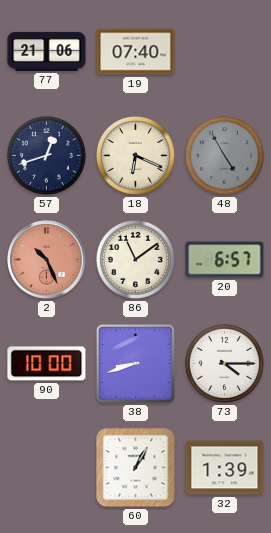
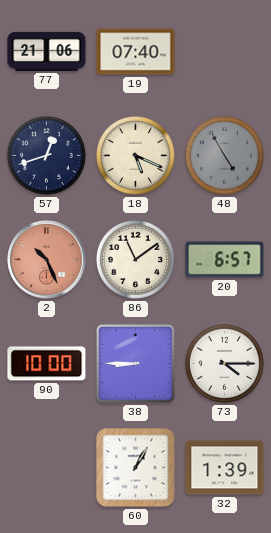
18: 6:19 -> 5:19
38: 8:42 -> 8:45
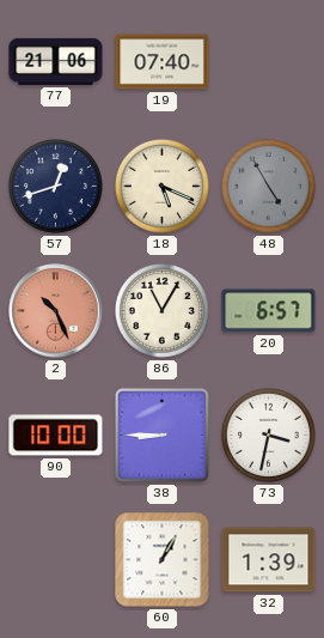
86: 11:09 -> 11:05
73: 4:15 -> 3:32
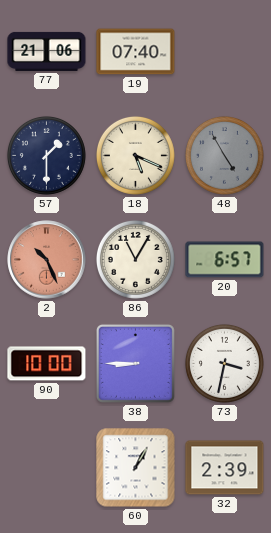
57: 12:42 -> 1:30
32: 1:39 -> 2:39
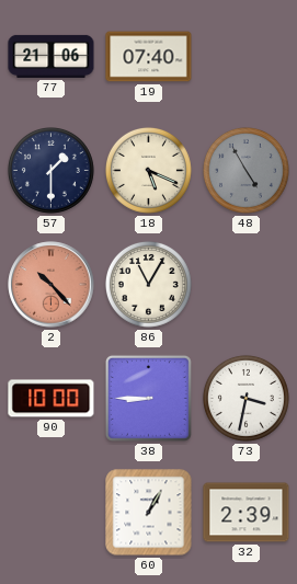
2: 10:26 -> 10:23
20: 6:57 -> none
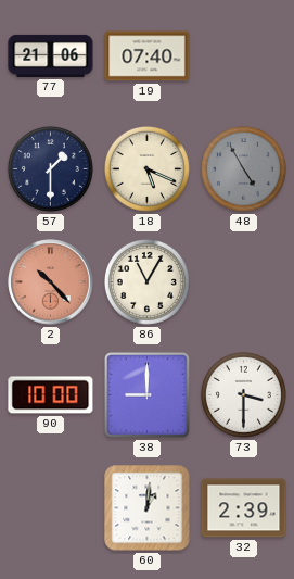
38: 8:45 -> 9:00
73: 3:32 -> 3:30
60: 1:05 -> 1:01
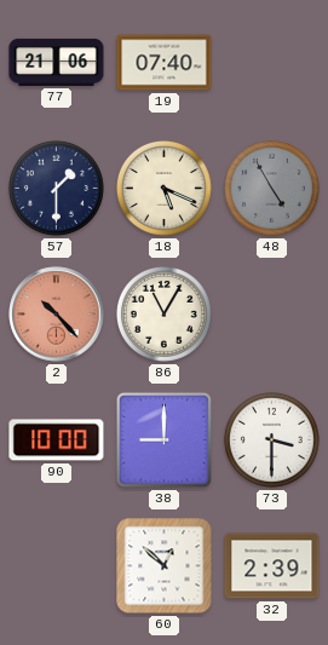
60: 1:01 -> 12:52
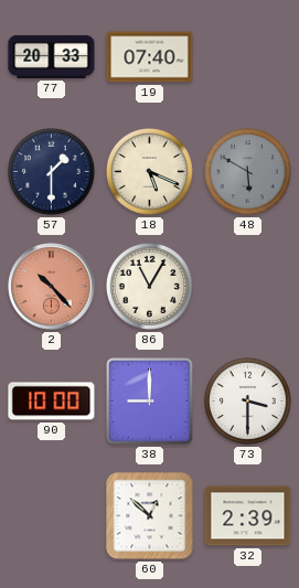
77: 21:06 -> 20:33
48: 4:55 -> 5:50
